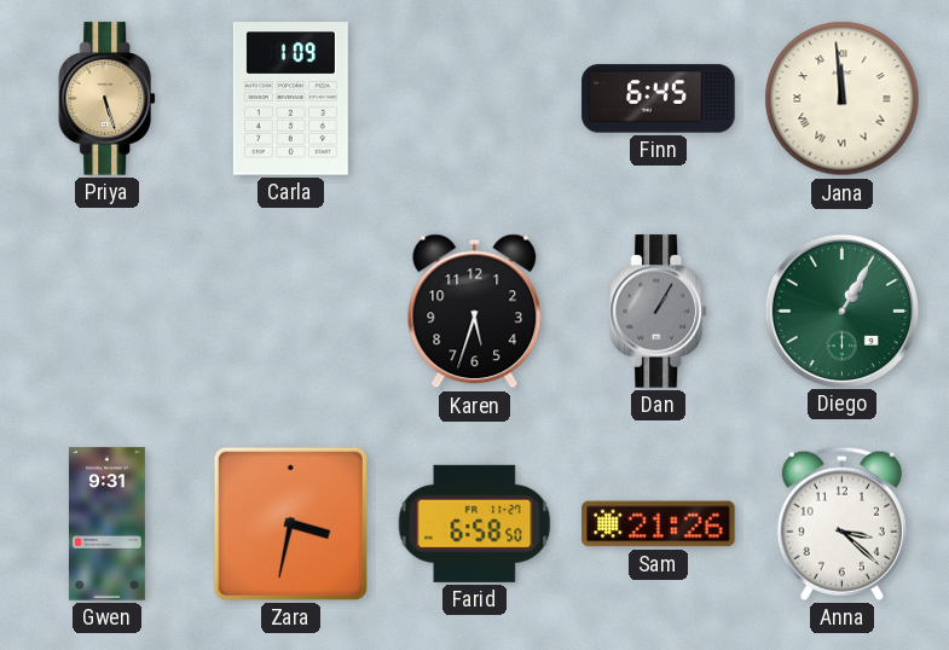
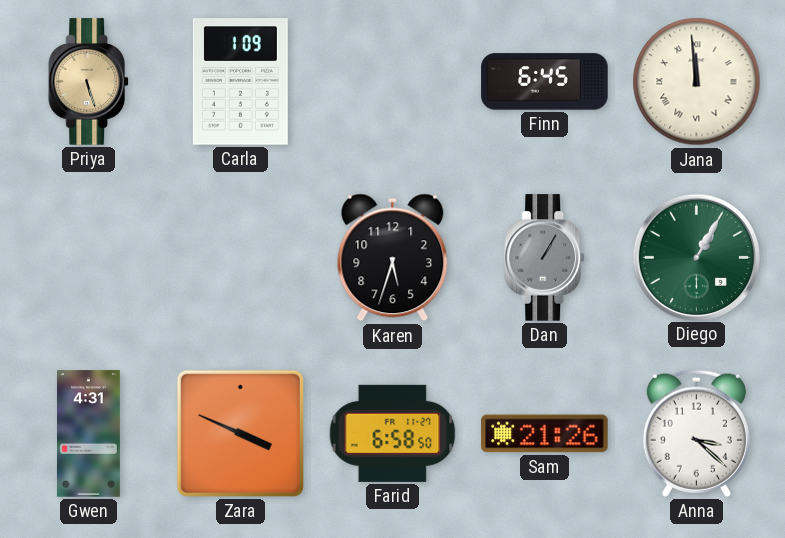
Gwen: 9:31 -> 4:31
Zara: 3:32 -> 3:49
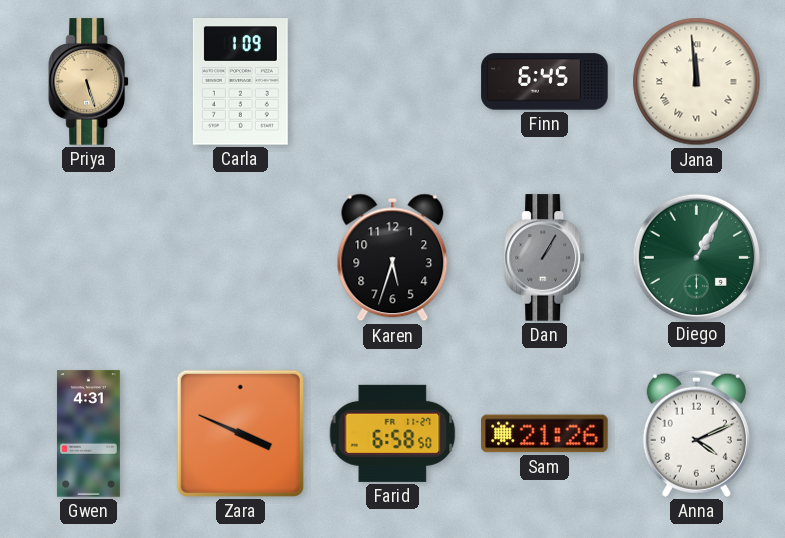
Anna: 3:22 -> 4:11
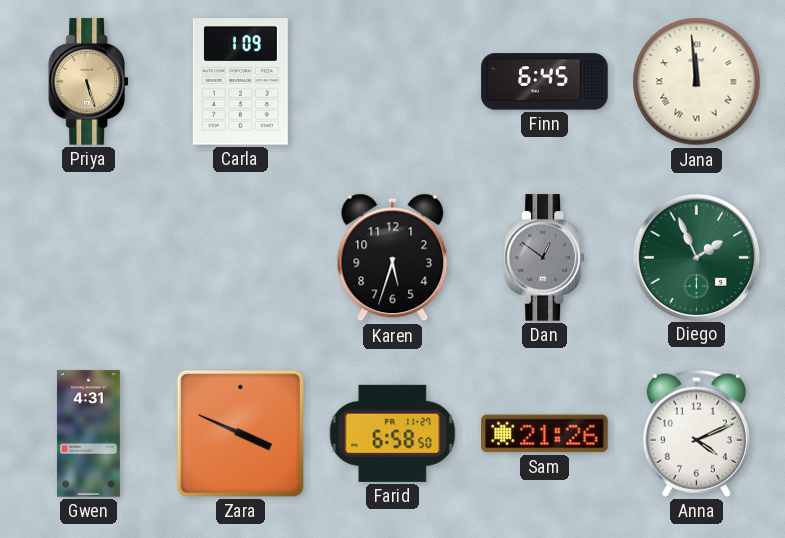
Dan: 1:05 -> 12:51
Diego: 1:05 -> 1:56
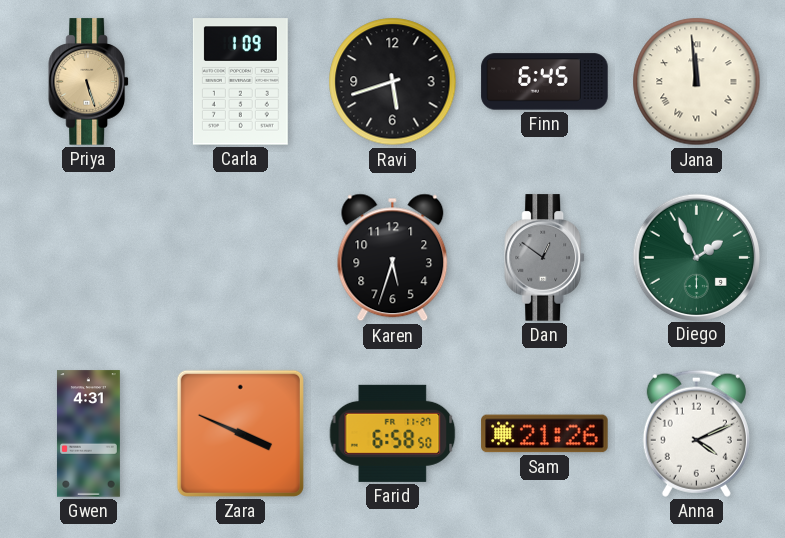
Ravi: none -> 5:42
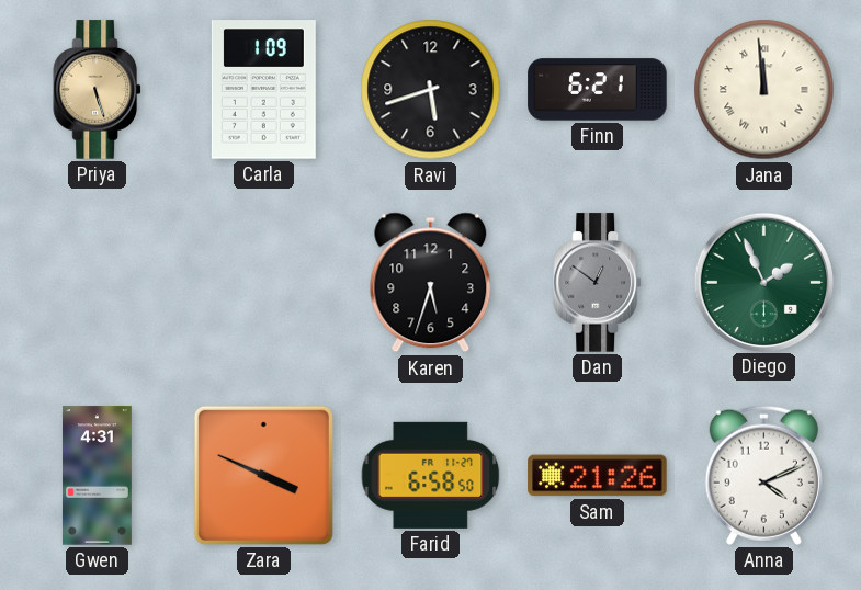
Finn: 6:45 -> 6:21
